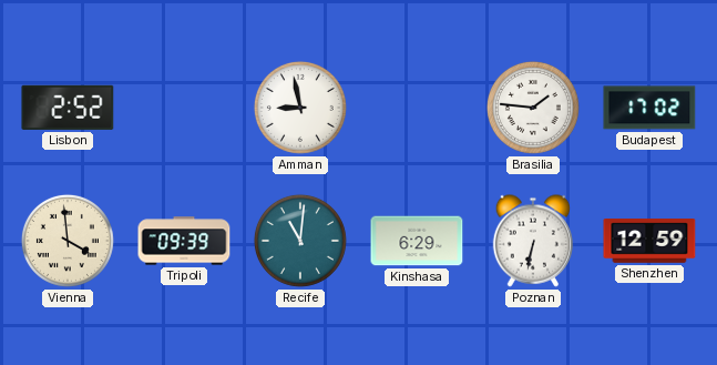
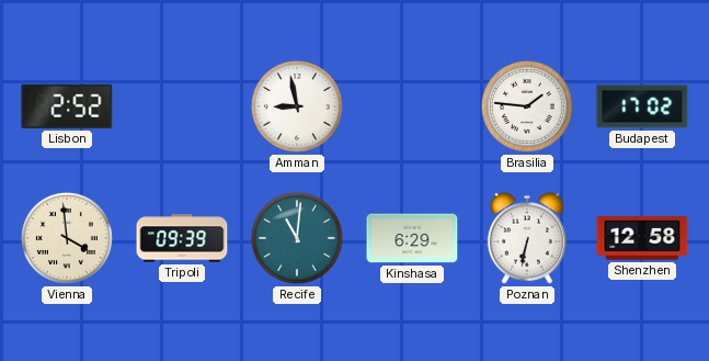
Shenzhen: 12:59 -> 12:58
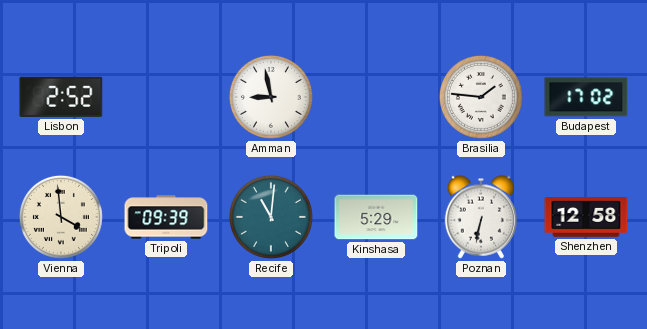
Kinshasa: 6:29 -> 5:29
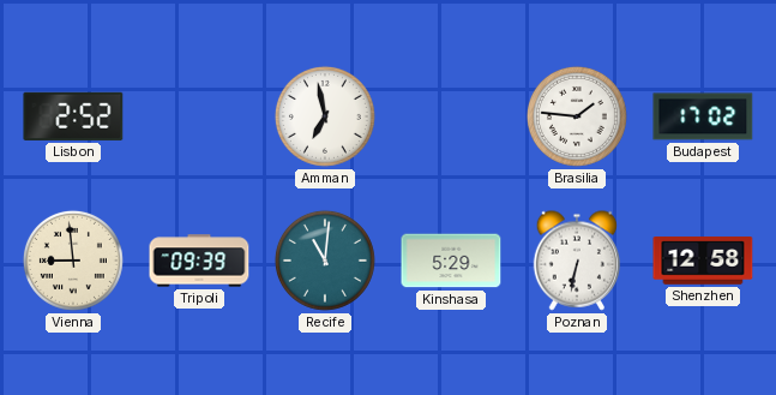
Amman: 8:58 -> 6:58
Vienna: 3:59 -> 8:59
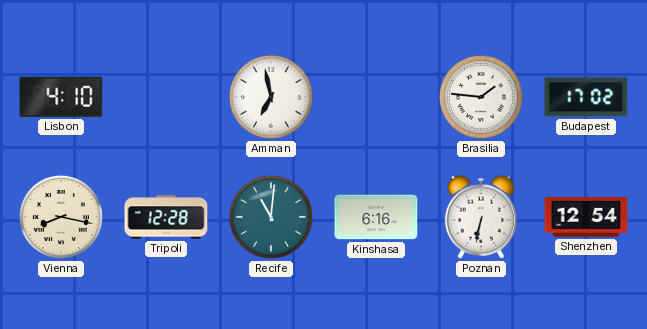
Lisbon: 2:52 -> 4:10
Vienna: 8:59 -> 8:17
Tripoli: 09:39 -> 12:28
Kinshasa: 5:29 -> 6:16
Shenzhen: 12:58 -> 12:54
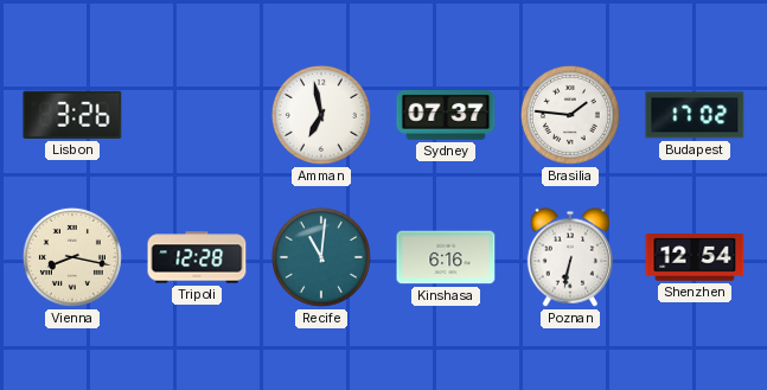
Lisbon: 4:10 -> 3:26
Sydney: none -> 07:37
